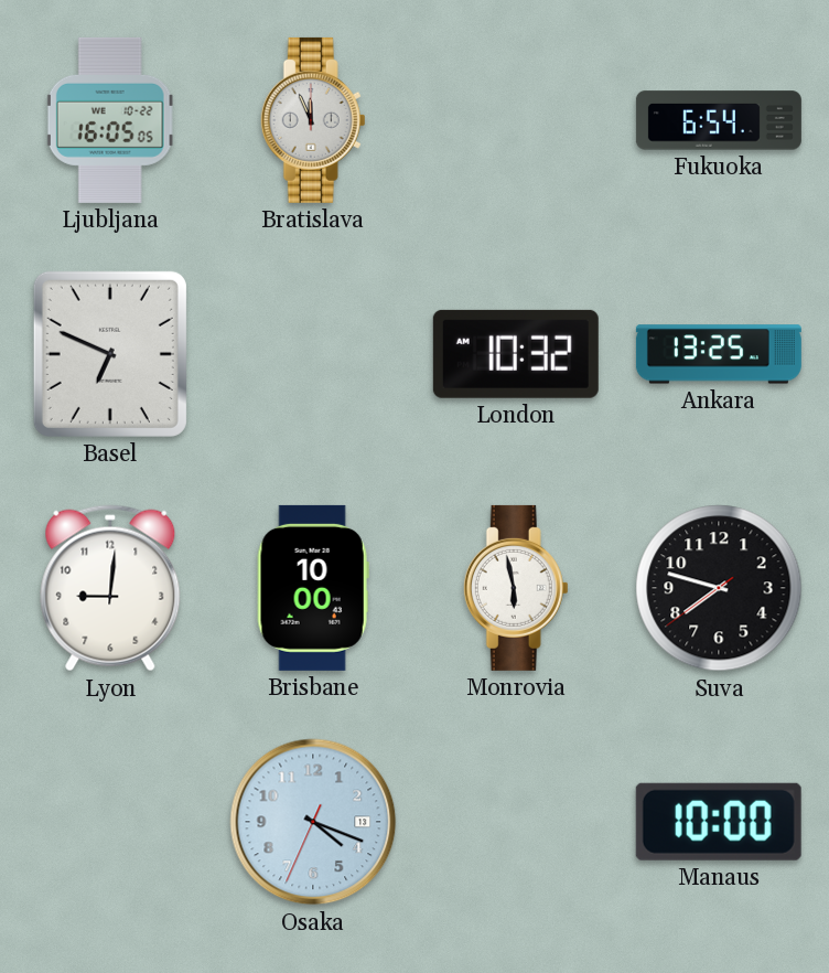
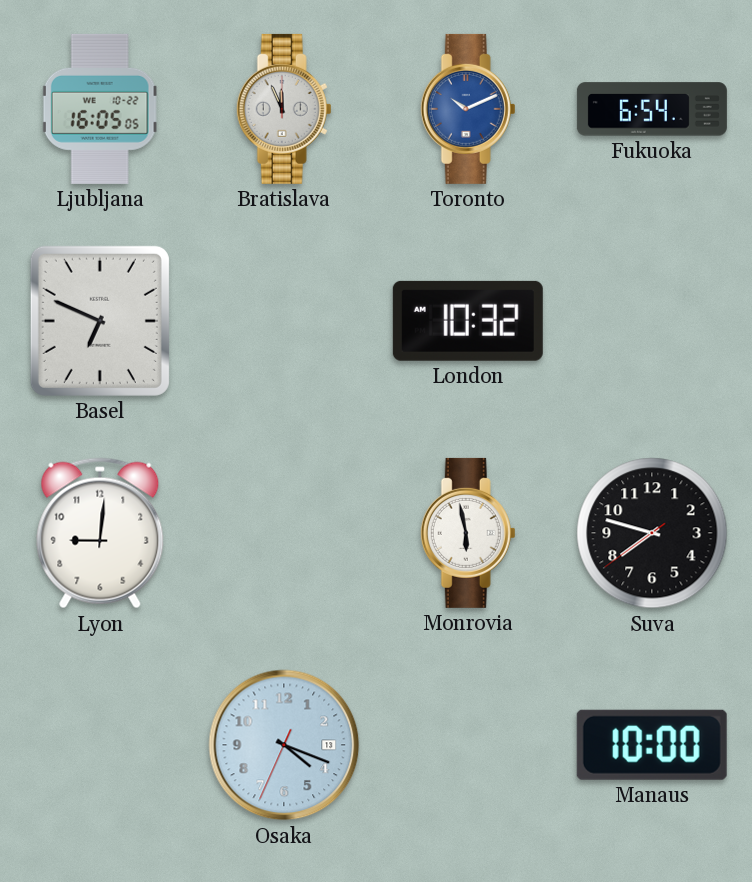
Toronto: none -> 10:11
Ankara: 13:25 -> none
Brisbane: 10:00 -> none
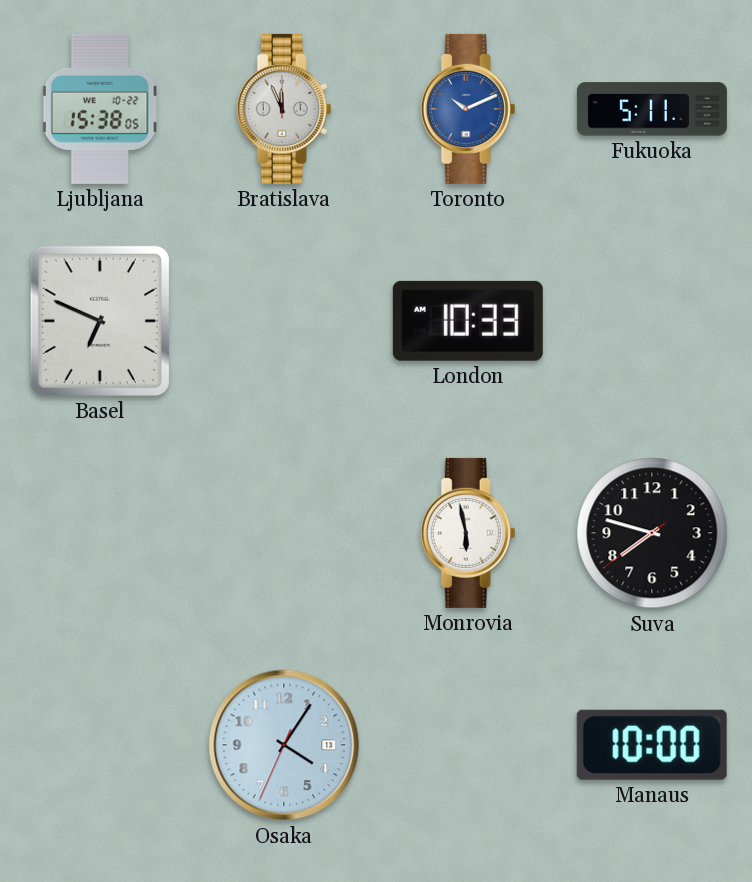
Ljubljana: 16:05 -> 15:38
Fukuoka: 6:54 -> 5:11
London: 10:32 -> 10:33
Lyon: 9:01 -> none
Osaka: 4:18 -> 4:05
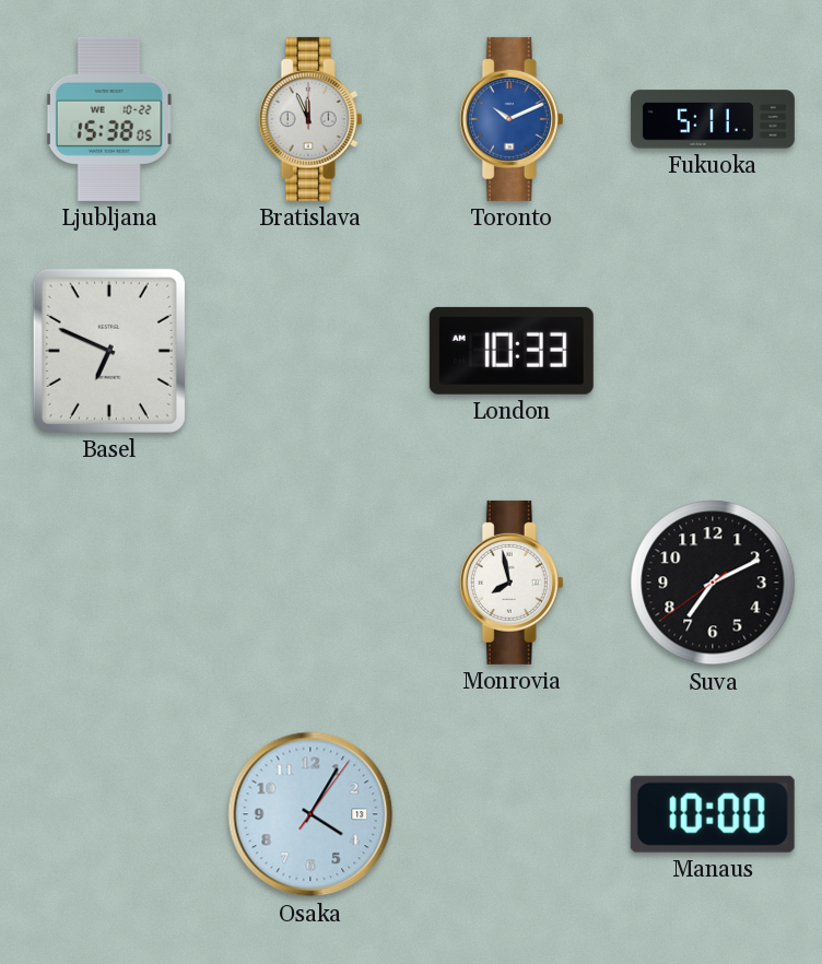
Monrovia: 5:58 -> 7:58
Suva: 7:47 -> 7:10
Osaka: 4:05:34 -> 4:05:06
